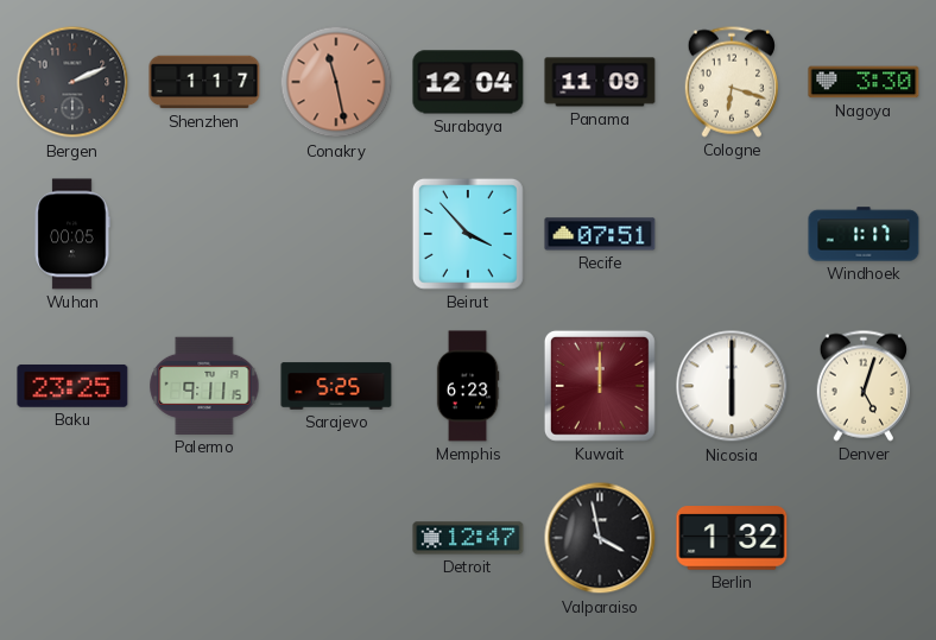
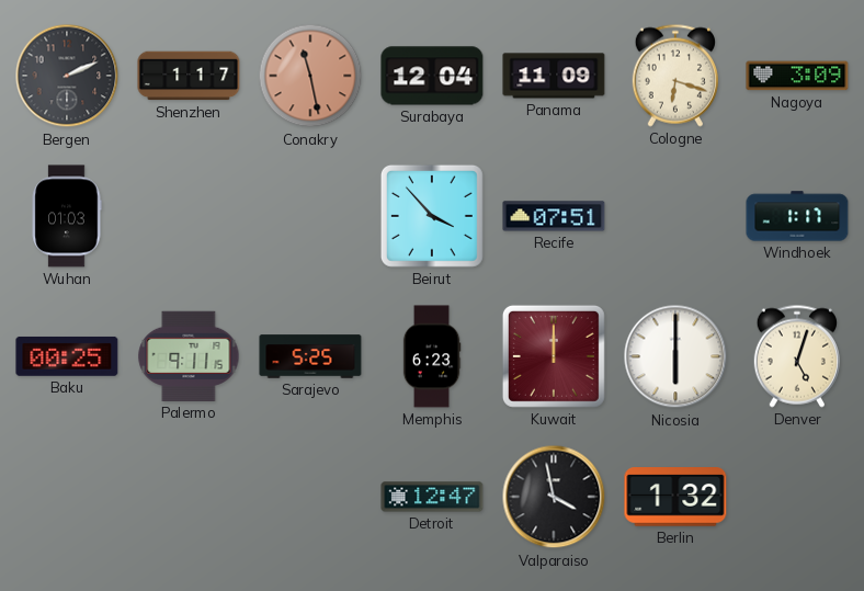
Nagoya: 3:30 -> 3:09
Wuhan: 00:05 -> 01:03
Baku: 23:25 -> 00:25
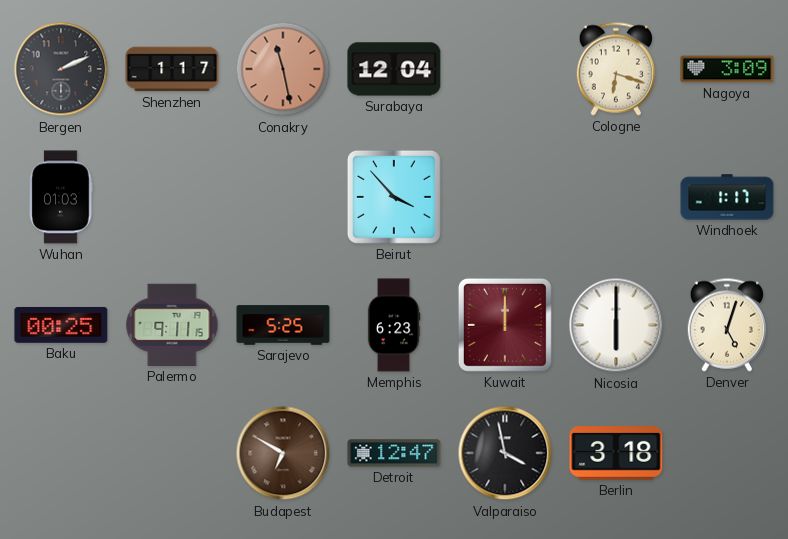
Panama: 11:09 -> none
Recife: 07:51 -> none
Budapest: none -> 6:50
Berlin: 1:32 -> 3:18
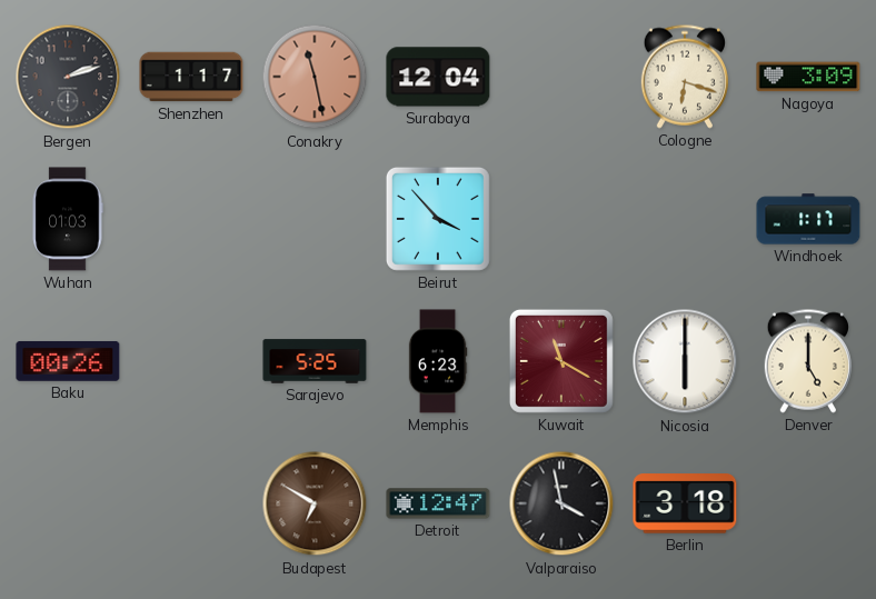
Bergen: 2:11 -> 2:12
Baku: 00:25 -> 00:26
Palermo: 9:11 -> none
Kuwait: 12:00 -> 11:20
Denver: 5:03 -> 5:00
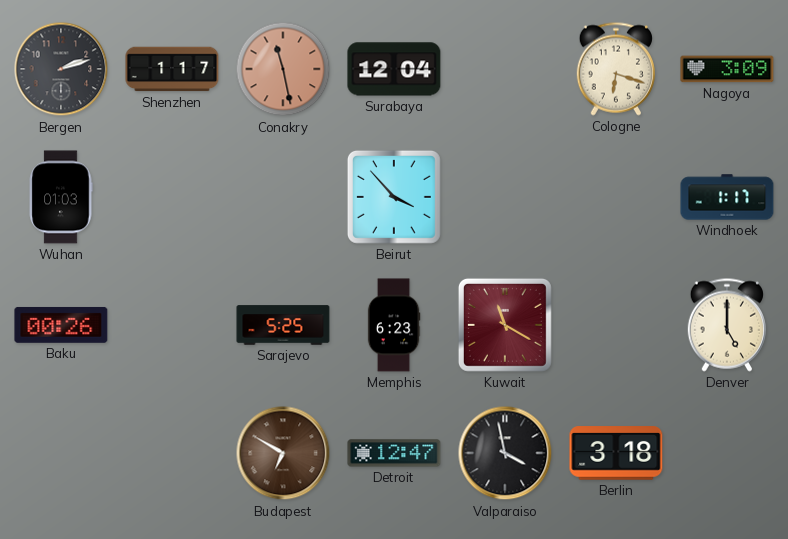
Nicosia: 6:00 -> none
